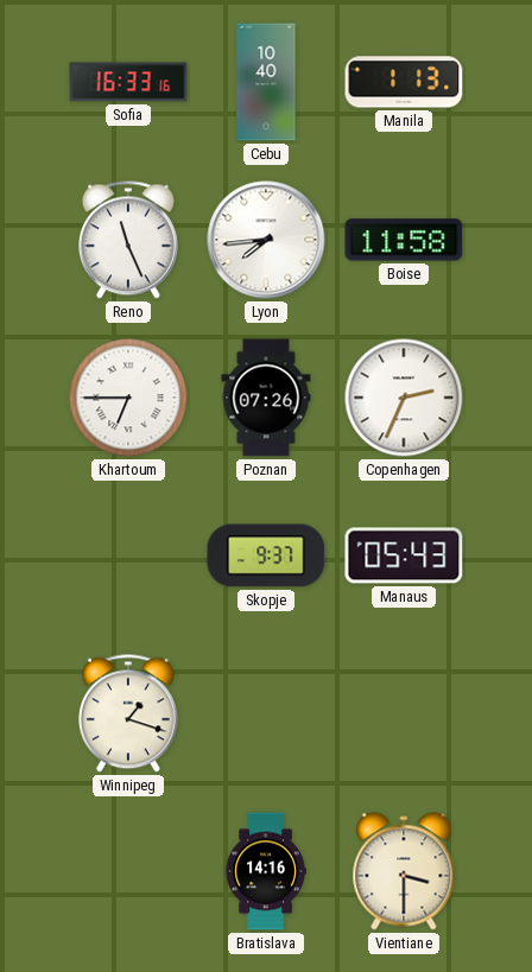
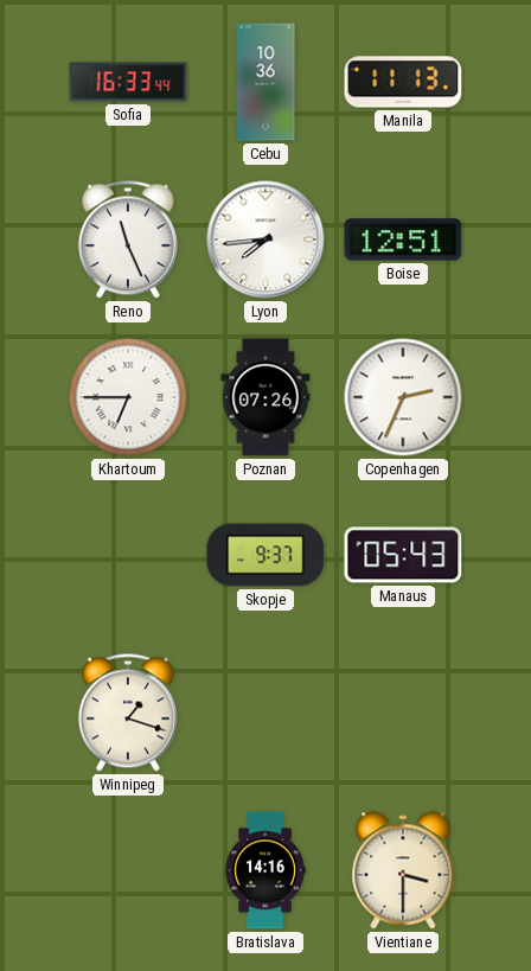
Sofia: 16:33:16 -> 16:33:44
Cebu: 10:40 -> 10:36
Manila: 1:13 -> 11:13
Boise: 11:58 -> 12:51
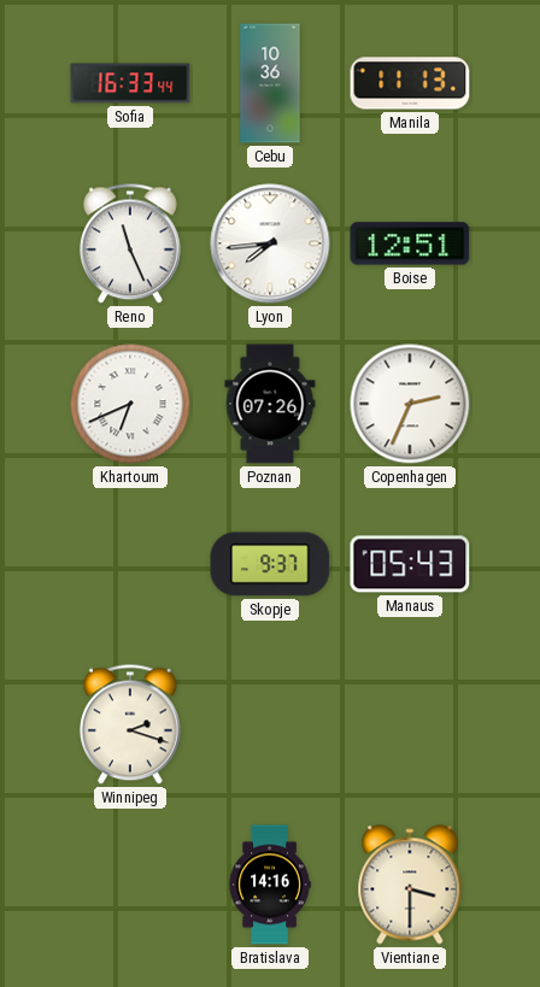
Khartoum: 6:45 -> 6:41
Winnipeg: 1:18 -> 2:18
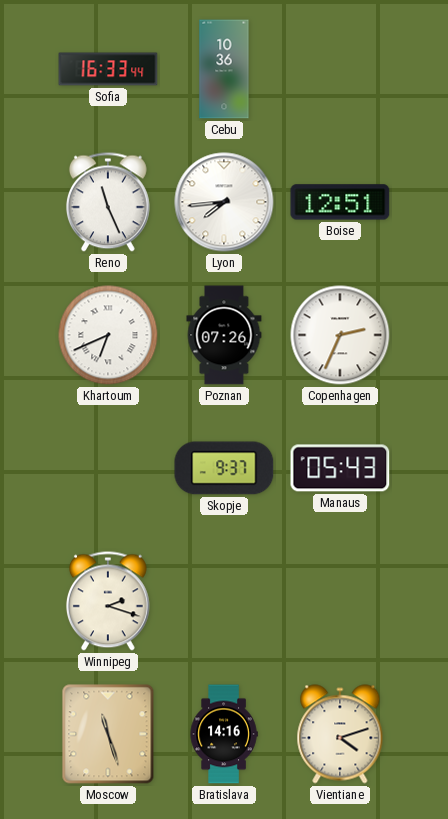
Manila: 11:13 -> none
Moscow: none -> 11:27
Vientiane: 3:30 -> 4:12
